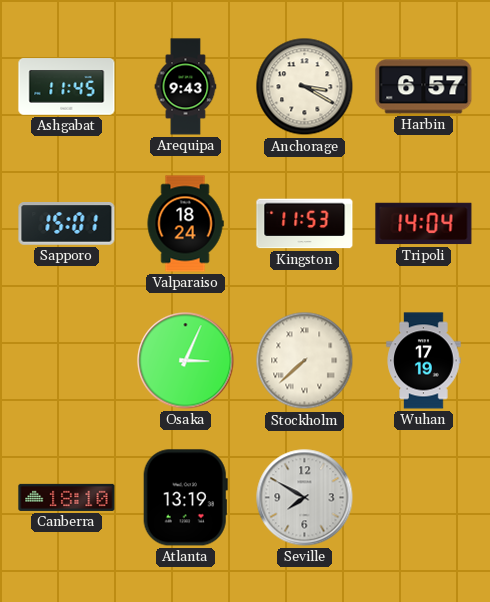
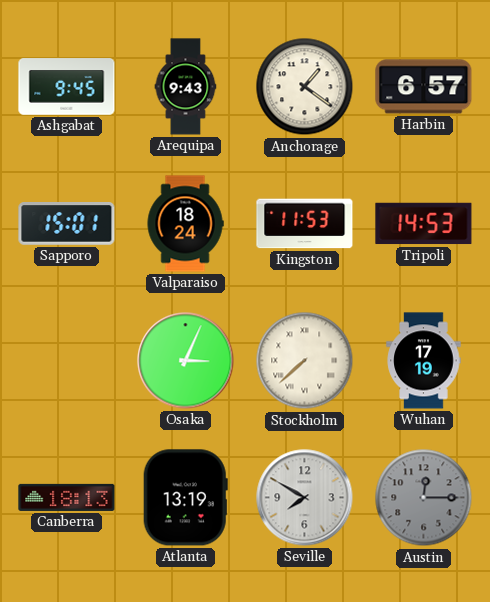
Ashgabat: 11:45 -> 9:45
Anchorage: 3:20 -> 1:21
Tripoli: 14:04 -> 14:53
Canberra: 18:10 -> 18:13
Austin: none -> 12:15
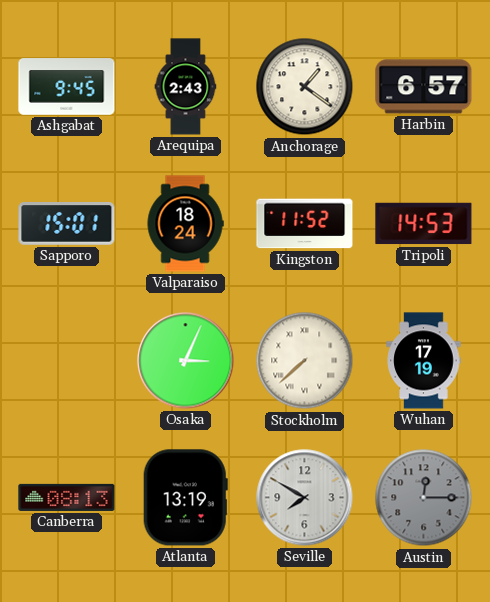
Arequipa: 9:43 -> 2:43
Kingston: 11:53 -> 11:52
Canberra: 18:13 -> 08:13
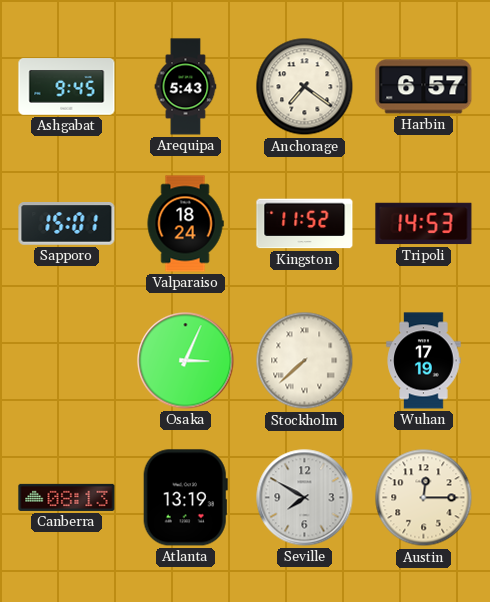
Arequipa: 2:43 -> 5:43
Anchorage: 1:21 -> 7:21
Austin dial: grey -> cream
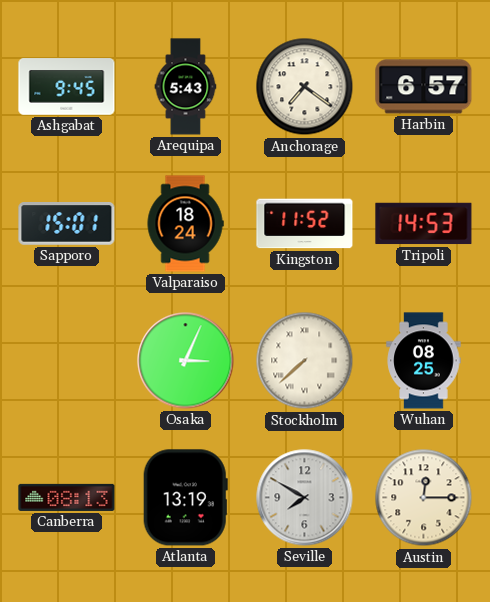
Wuhan: 17:19 -> 08:25
